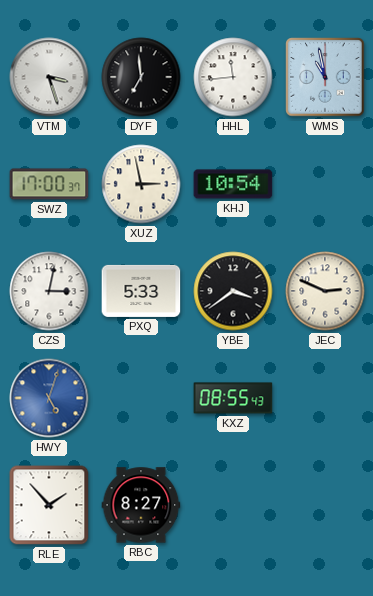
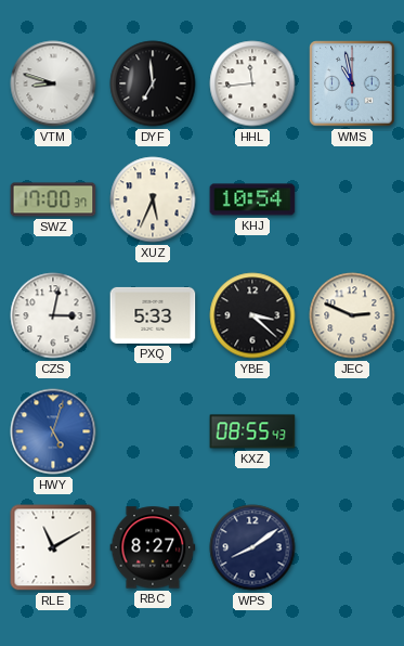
VTM: 3:27 -> 8:48
XUZ: 2:58 -> 5:34
YBE: 3:39 -> 3:22
RLE: 1:53 -> 11:10
WPS: none -> 8:09
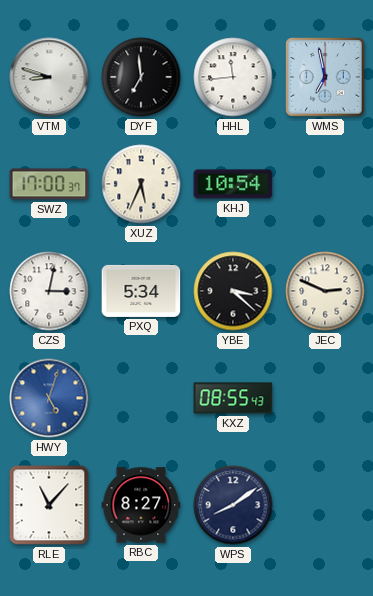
WMS: 10:58 -> 6:58
PXQ: 5:33 -> 5:34
RLE: 11:10 -> 11:07
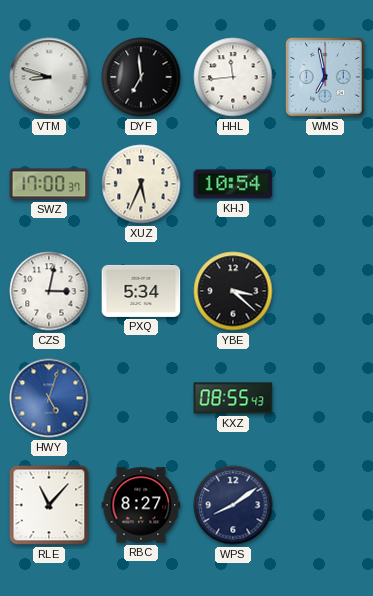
JEC: 2:49 -> none
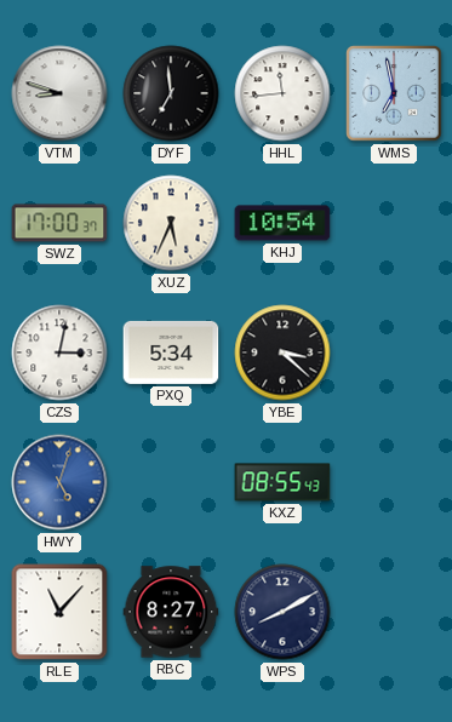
WPS: 8:09 -> 8:10
